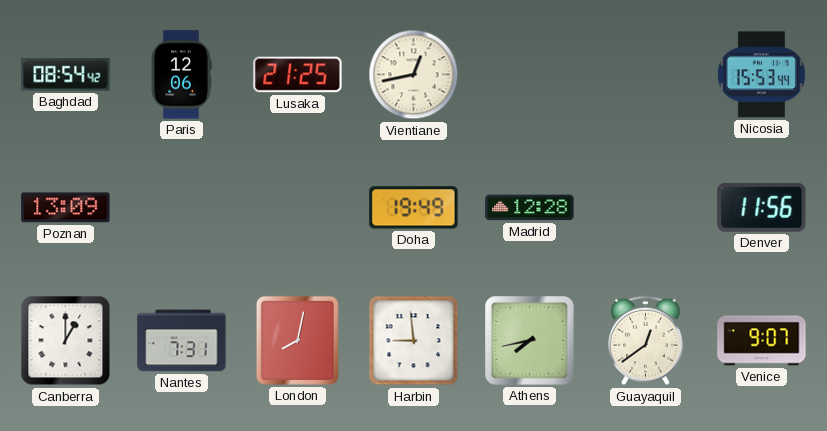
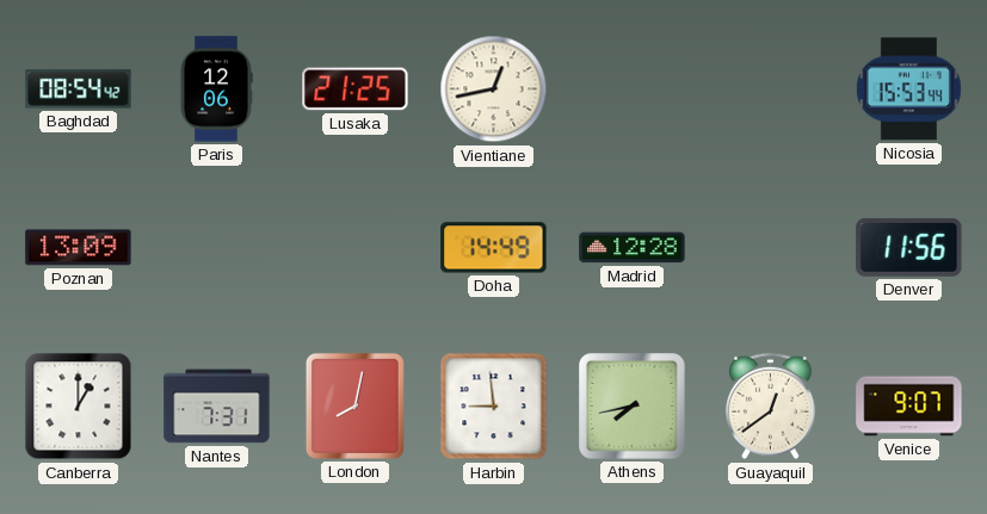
Doha: 19:49 -> 14:49
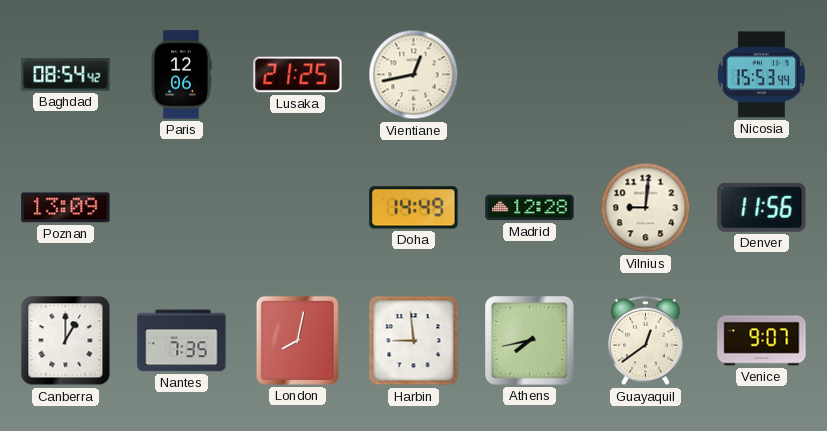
Vilnius: none -> 9:01
Nantes: 7:31 -> 7:35
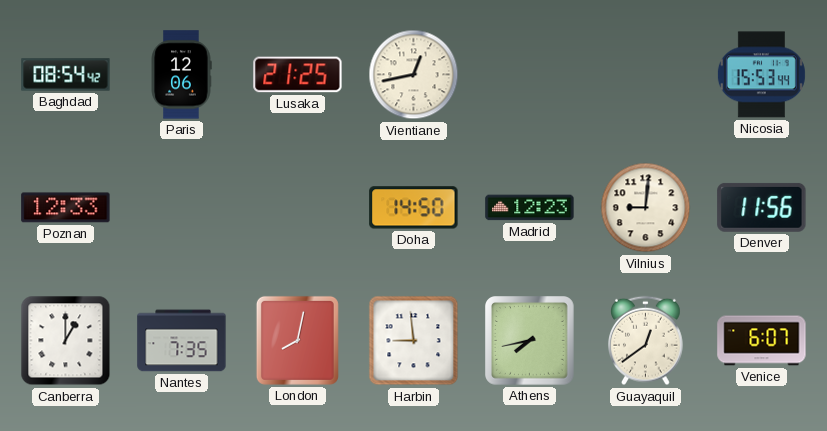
Poznan: 13:09 -> 12:33
Doha: 14:49 -> 14:50
Madrid: 12:28 -> 12:23
Venice: 9:07 -> 6:07
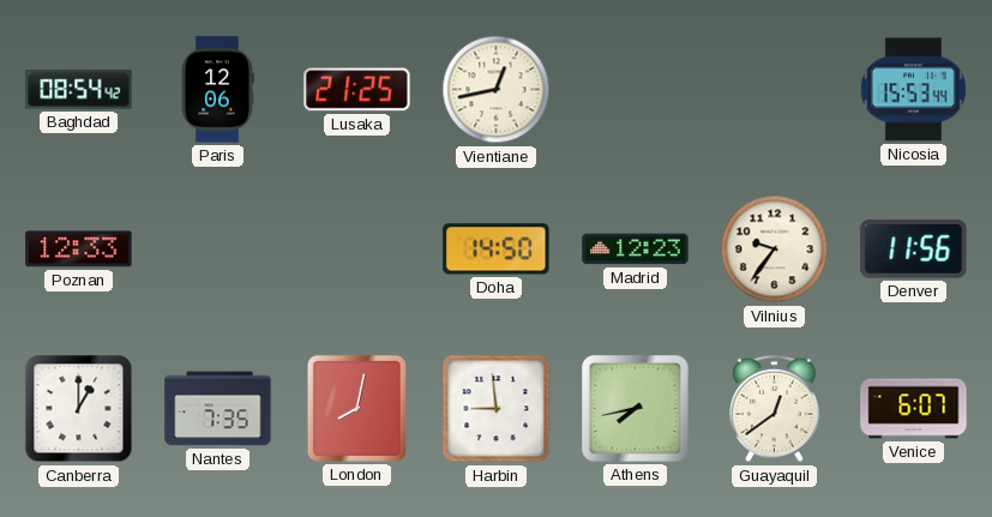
Vilnius: 9:01 -> 9:36
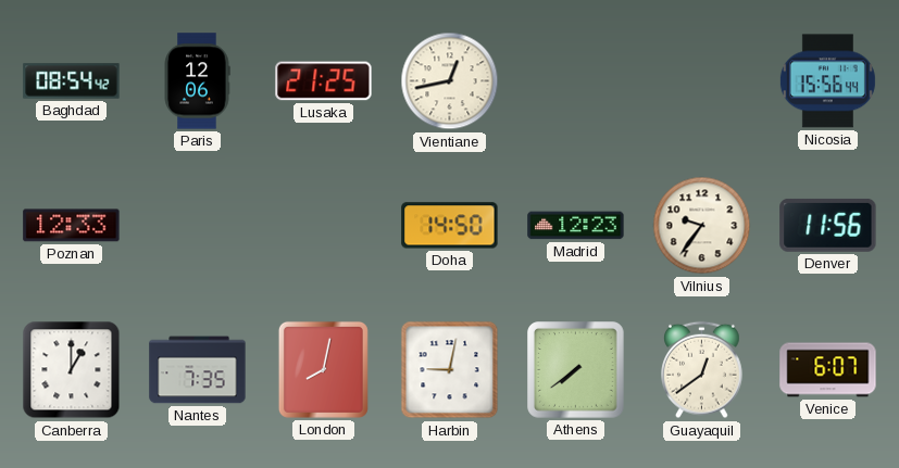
Nicosia: 15:53 -> 15:56
Harbin: 8:59 -> 9:02
Athens: 7:43 -> 7:39
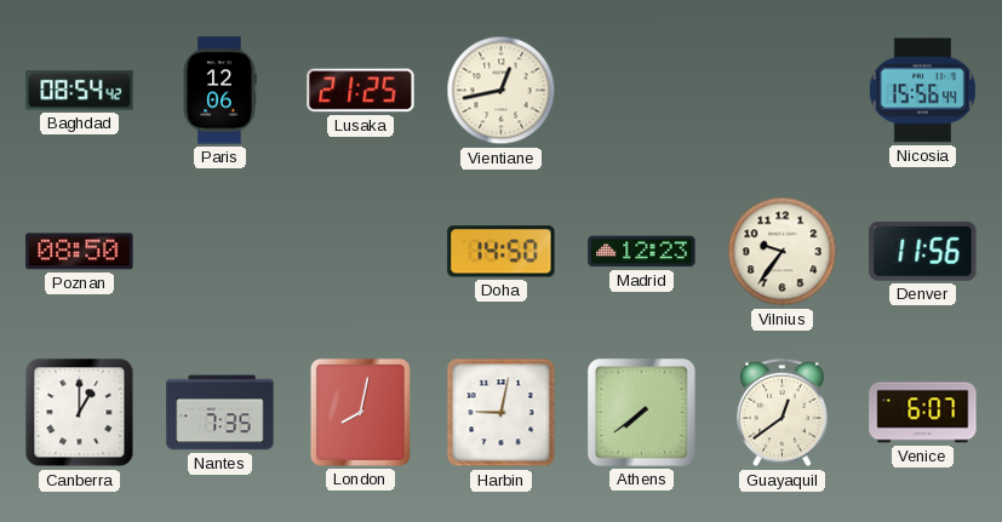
Poznan: 12:33 -> 08:50
